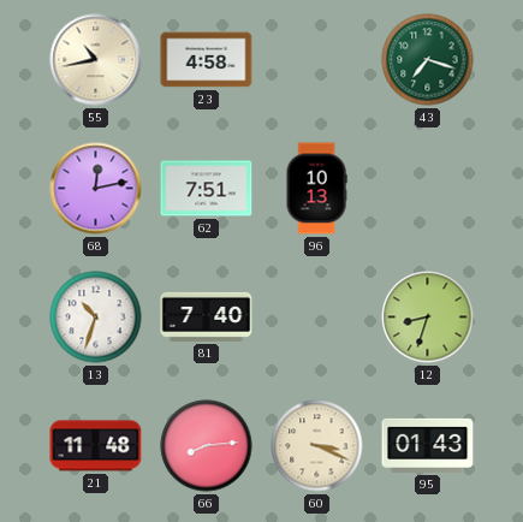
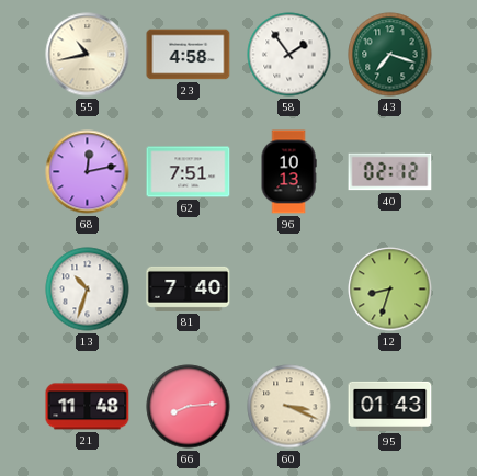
58: none -> 1:54
40: none -> 02:12
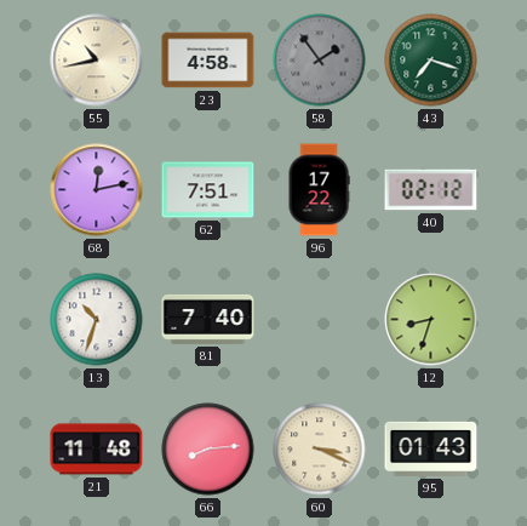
58 dial: white -> grey
96: 10:13 -> 17:22
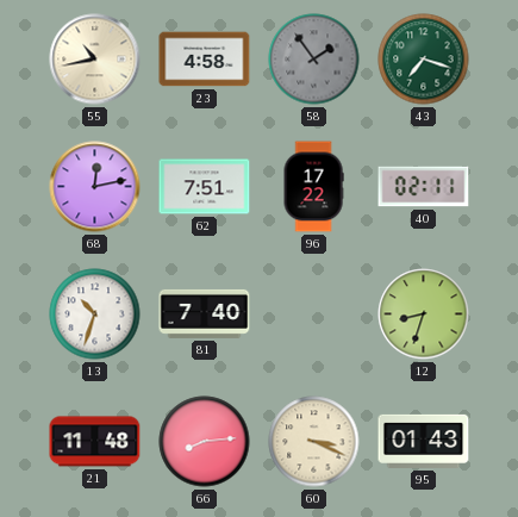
40: 02:12 -> 02:11
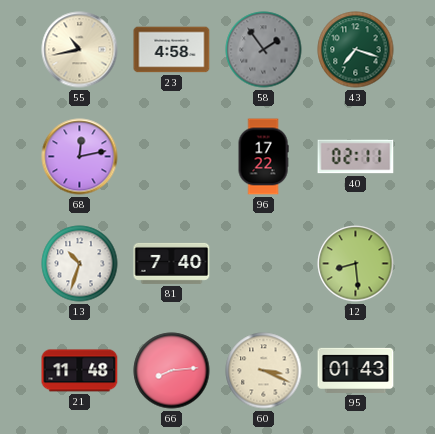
62: 7:51 -> none
12: 8:33 -> 8:29
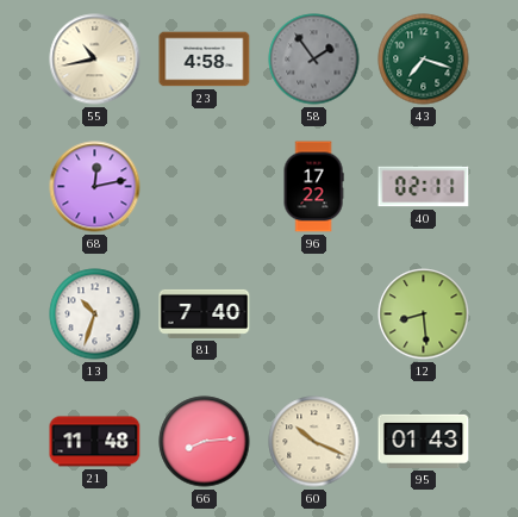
60: 3:19 -> 10:19
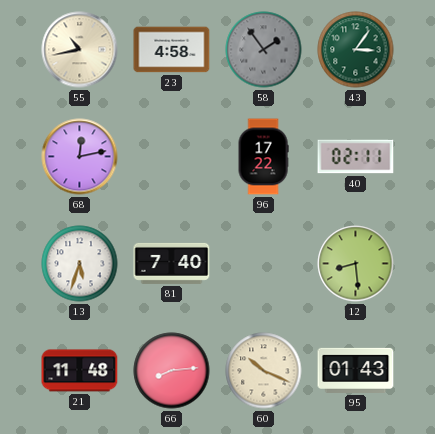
43: 7:18 -> 3:06
13: 10:33 -> 5:33
